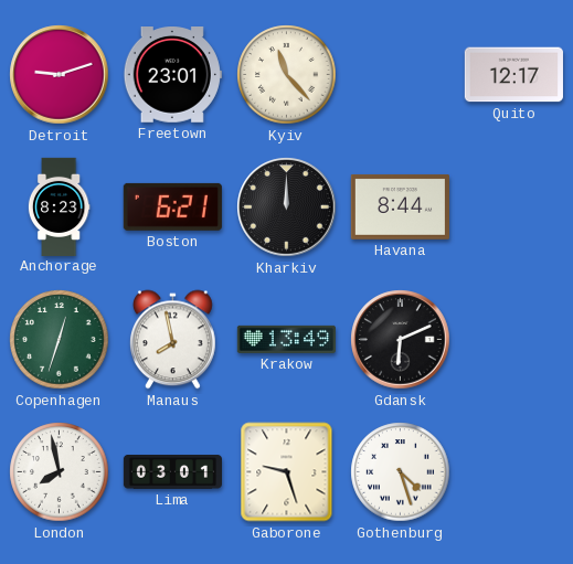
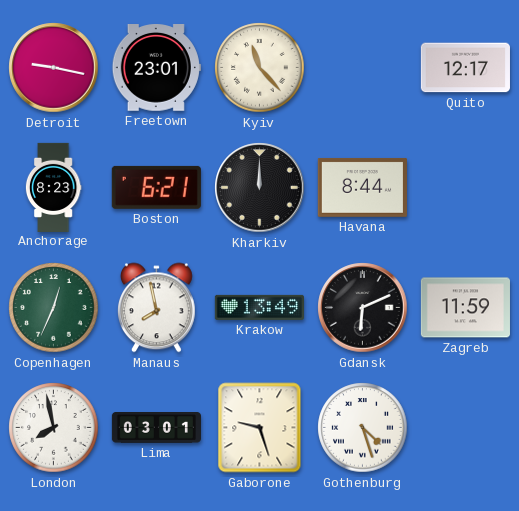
Detroit: 9:12 -> 9:17
Copenhagen: 12:33 -> 12:34
Zagreb: none -> 11:59
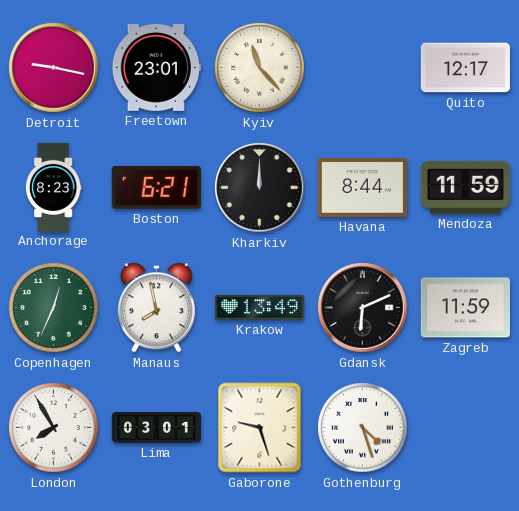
Mendoza: none -> 11:59
London: 7:58 -> 7:55
